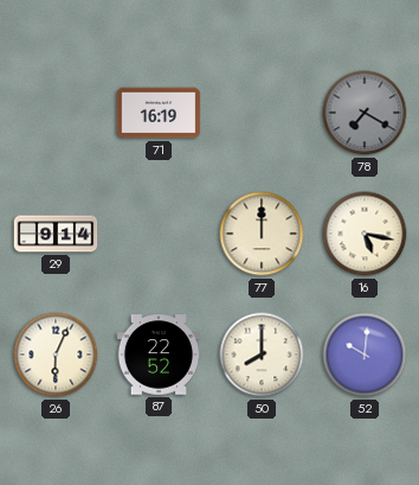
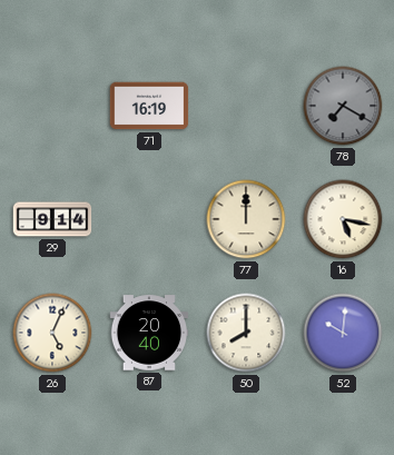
26: 6:04 -> 5:04
87: 22:52 -> 20:40
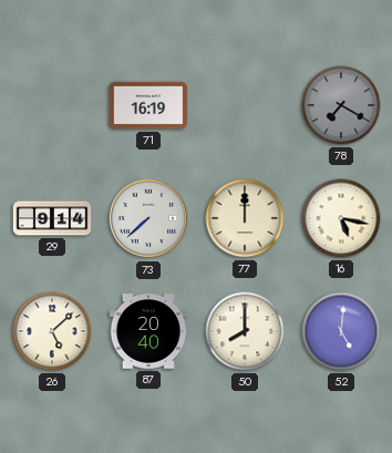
73: none -> 7:38
26: 5:04 -> 5:08
52: 10:01 -> 5:01
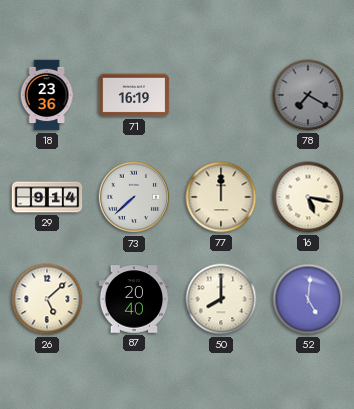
18: none -> 23:36
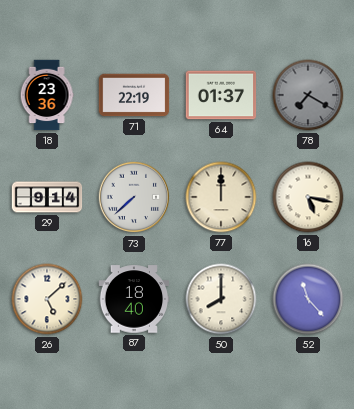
71: 16:19 -> 22:19
64: none -> 01:37
87: 20:40 -> 18:40
52: 5:01 -> 11:23
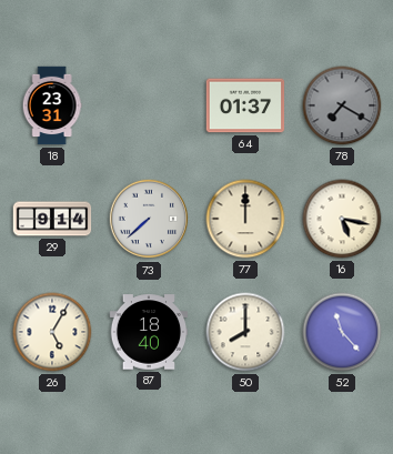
18: 23:36 -> 23:31
71: 22:19 -> none
26: 5:08 -> 5:05
